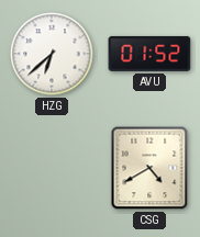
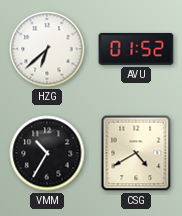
VMM: none -> 10:35
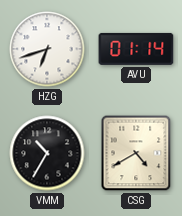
HZG: 6:38 -> 6:42
AVU: 01:52 -> 01:14
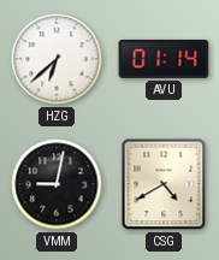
HZG: 6:42 -> 6:38
VMM: 10:35 -> 9:02
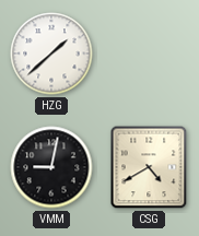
HZG: 6:38 -> 1:38
AVU: 01:14 -> none
